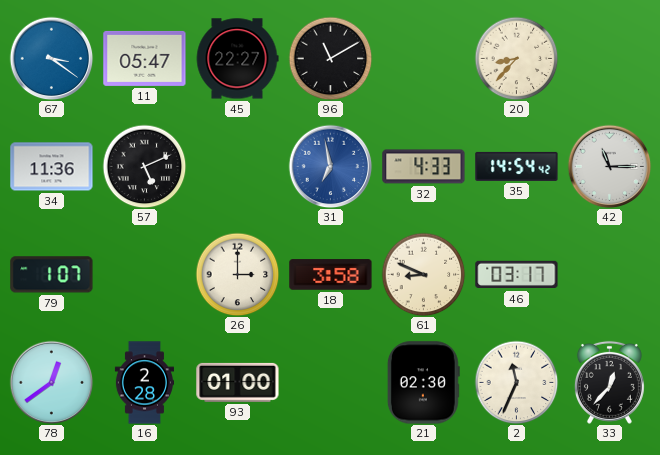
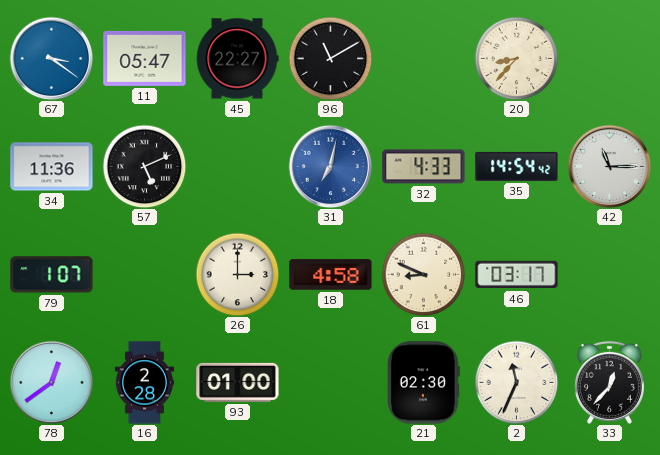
31: 6:58 -> 7:02
18: 3:58 -> 4:58
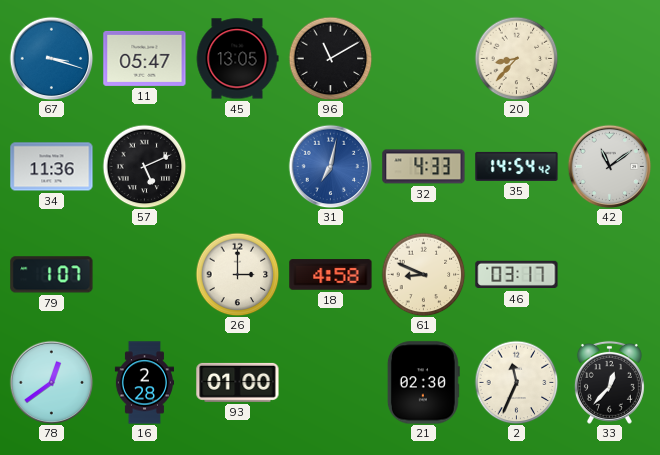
67: 3:21 -> 3:18
45: 22:27 -> 13:05
42: 11:15 -> 11:09
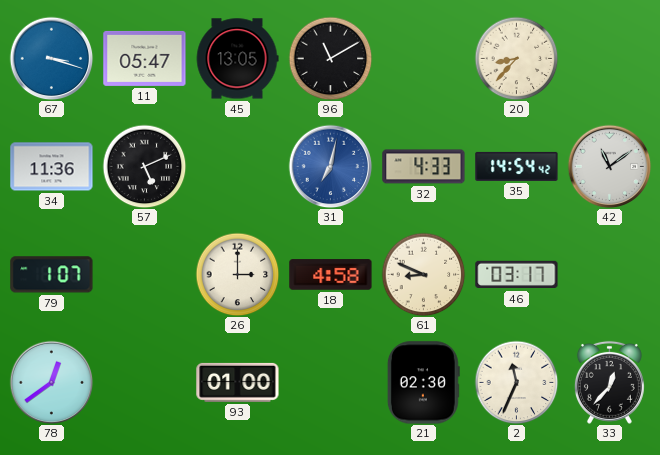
16: 2:28 -> none
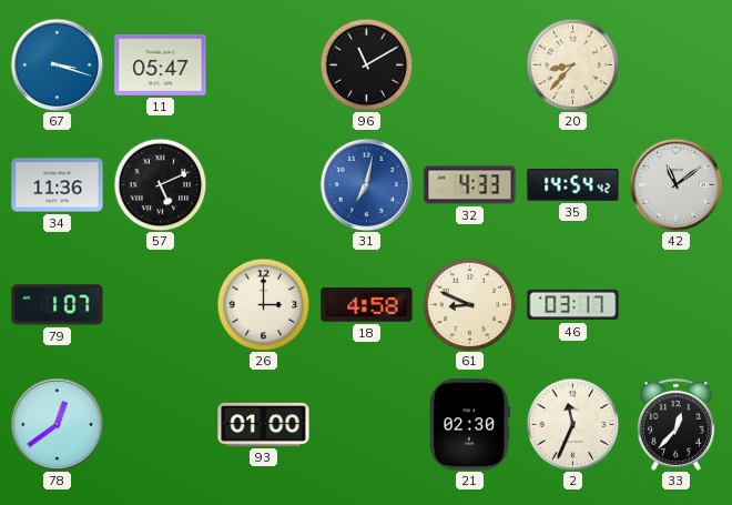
45: 13:05 -> none
